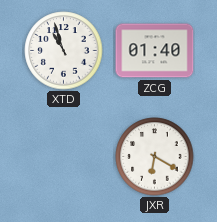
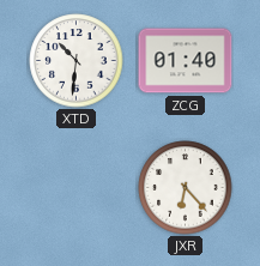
XTD: 10:57 -> 10:31
JXR: 6:20 -> 6:23
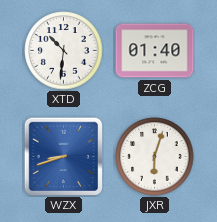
WZX: none -> 8:42
JXR: 6:23 -> 6:03
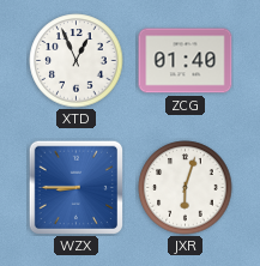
XTD: 10:31 -> 12:56
WZX: 8:42 -> 8:45
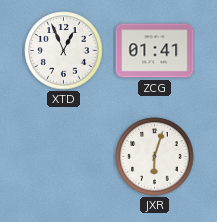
ZCG: 01:40 -> 01:41
WZX: 8:45 -> none
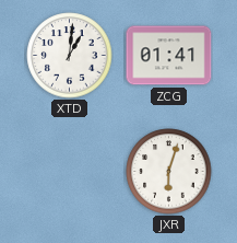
XTD: 12:56 -> 1:01
